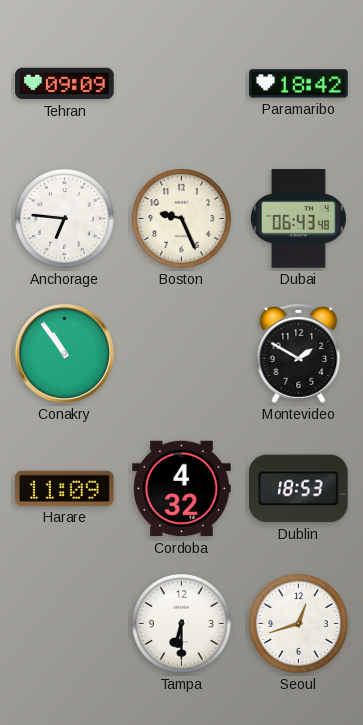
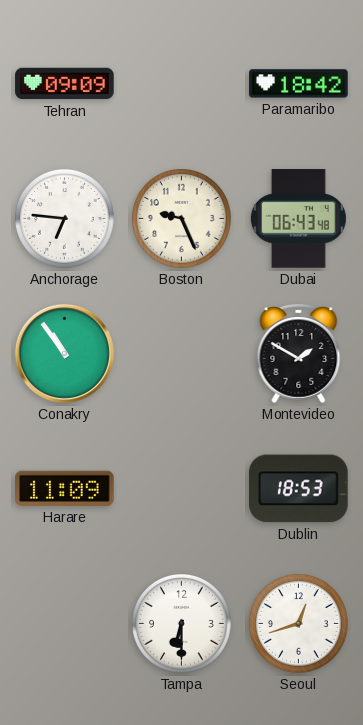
Cordoba: 4:32 -> none
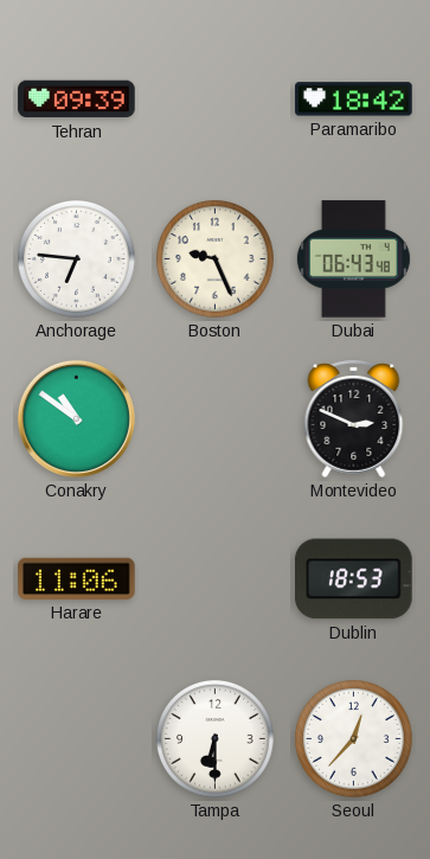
Tehran: 09:09 -> 09:39
Conakry: 10:54 -> 10:51
Montevideo: 1:50 -> 2:49
Harare: 11:09 -> 11:06
Seoul: 12:42 -> 12:37
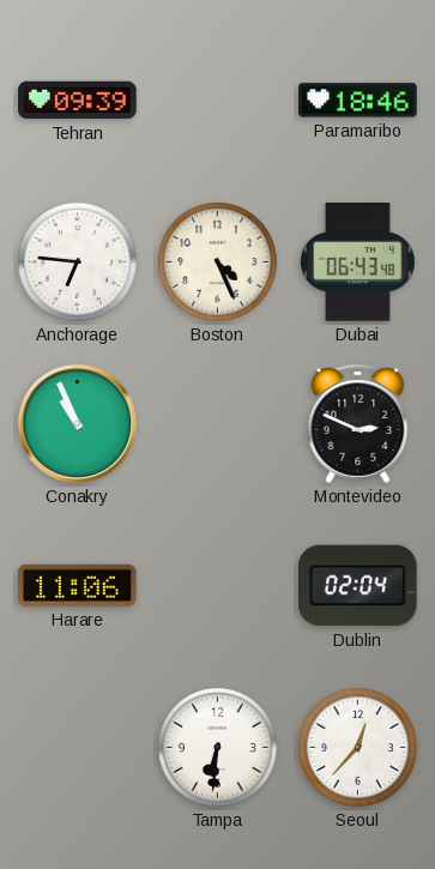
Paramaribo: 18:42 -> 18:46
Boston: 9:26 -> 4:26
Conakry: 10:51 -> 10:56
Dublin: 18:53 -> 02:04
Tampa: 6:30 -> 6:31
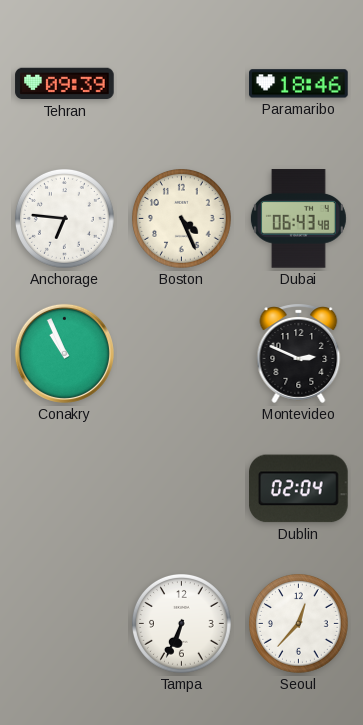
Harare: 11:06 -> none
Tampa: 6:31 -> 6:34
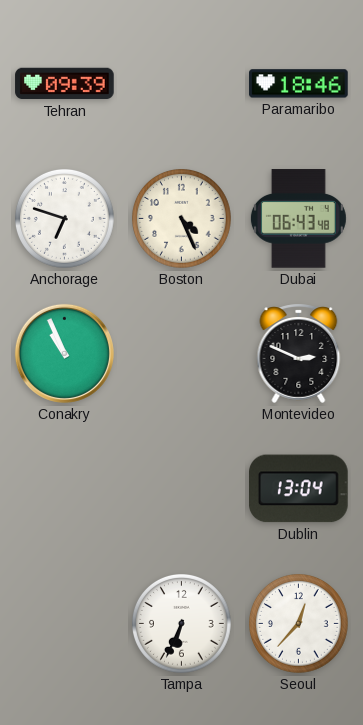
Anchorage: 6:46 -> 6:48
Dublin: 02:04 -> 13:04
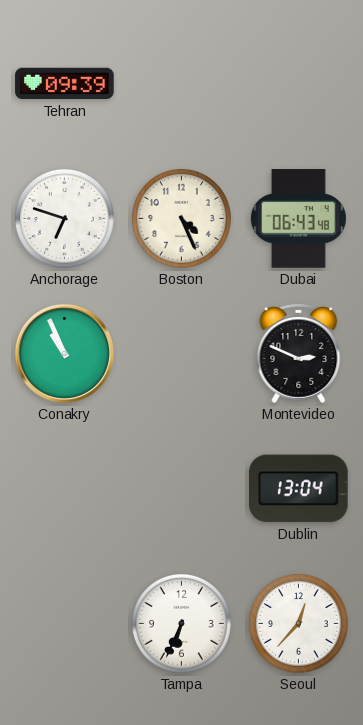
Paramaribo: 18:46 -> none
